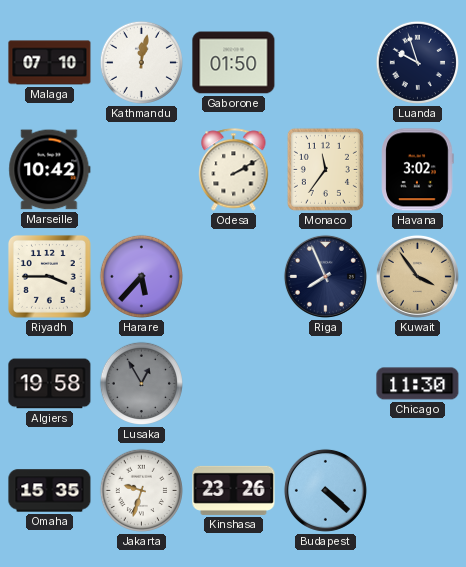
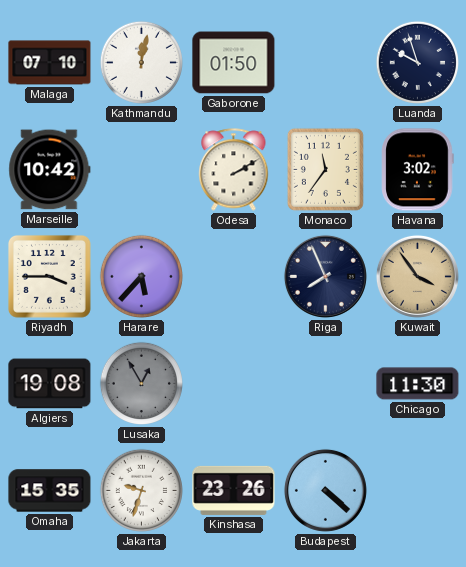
Algiers: 19:58 -> 19:08
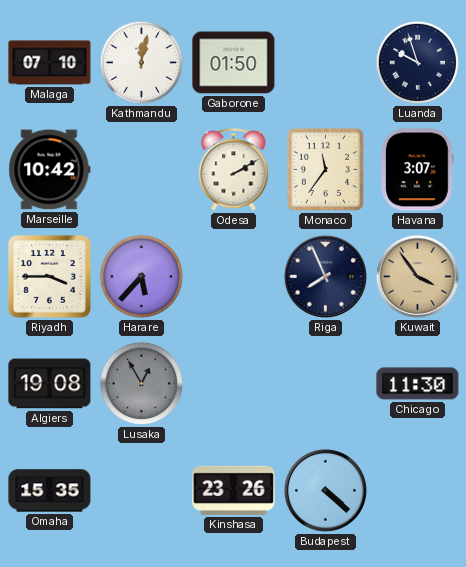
Havana: 3:02 -> 3:07
Jakarta: 9:33 -> none
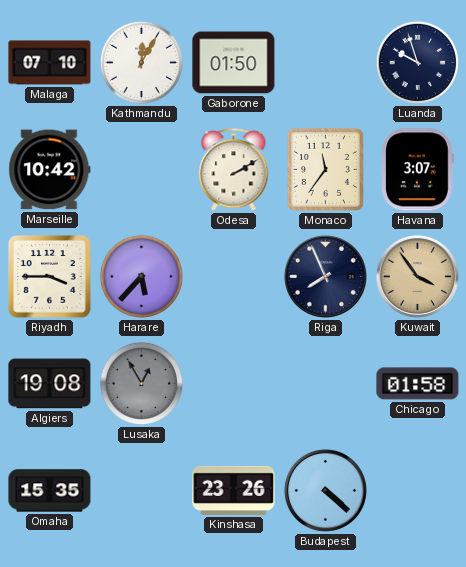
Kathmandu: 12:02 -> 12:05
Chicago: 11:30 -> 01:58
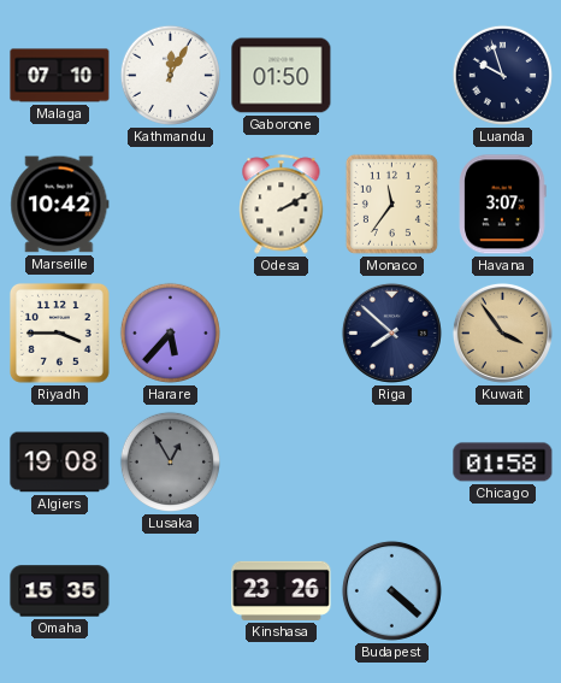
Riga: 7:56 -> 7:52
